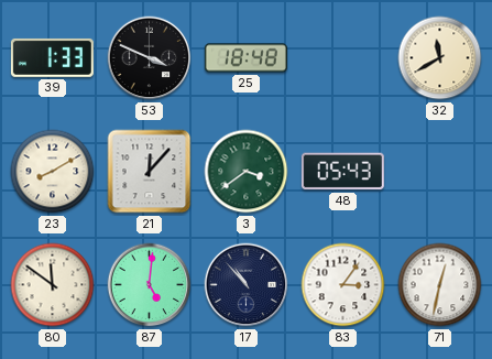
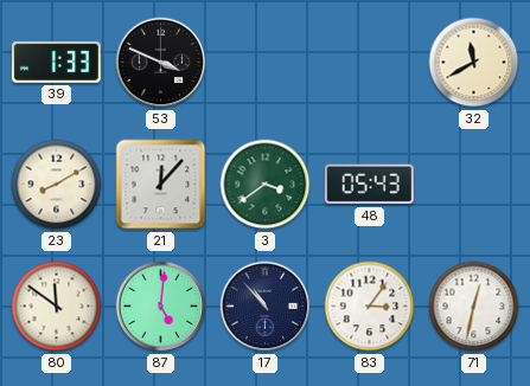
25: 18:48 -> none
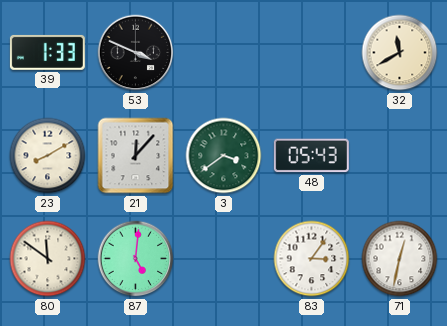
17: 10:53 -> none
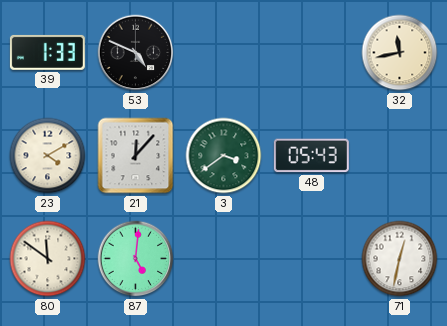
53: 3:49 -> 4:49
32: 11:40 -> 11:43
23: 8:10 -> 4:10
83: 3:06 -> none
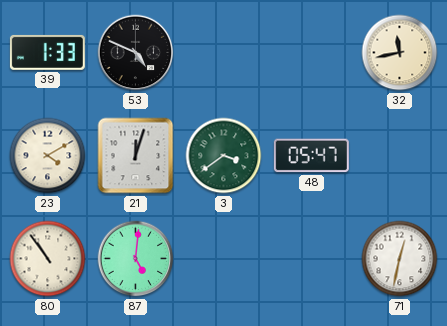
21: 12:07 -> 12:03
48: 05:43 -> 05:47
80: 11:51 -> 10:54
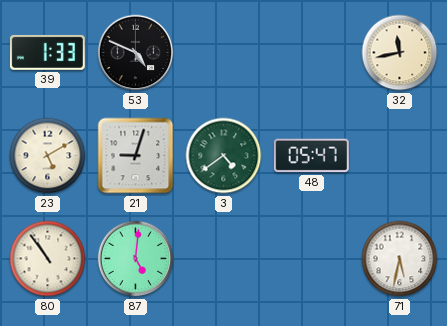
23: 4:10 -> 5:10
21: 12:03 -> 9:03
3: 3:39 -> 4:39
71: 12:32 -> 5:32
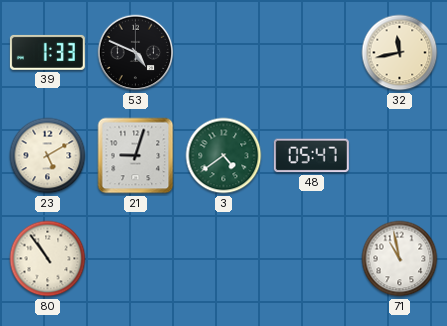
87: 5:01 -> none
71: 5:32 -> 10:58
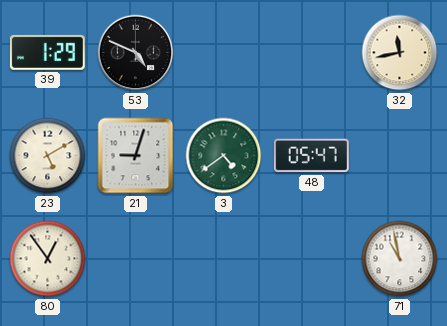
39: 1:33 -> 1:29
80: 10:54 -> 12:54
